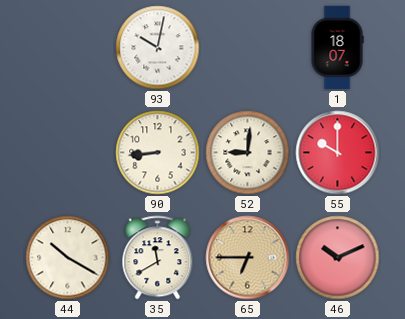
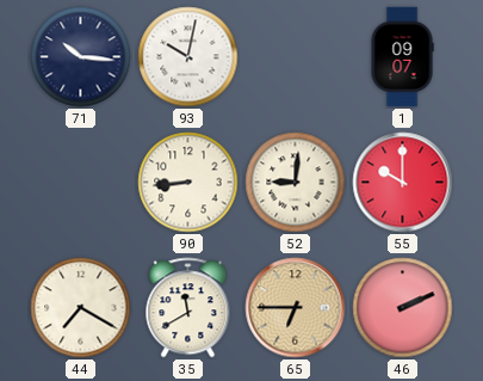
71: none -> 10:16
1: 18:07 -> 09:07
44: 10:20 -> 7:20
46: 10:11 -> 2:11
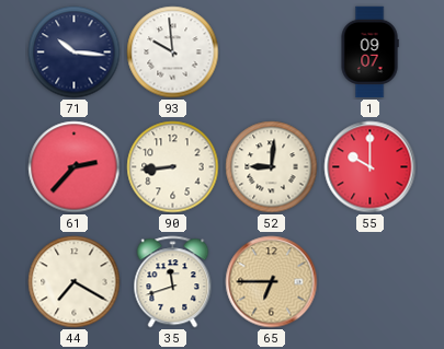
93: 10:02 -> 9:59
61: none -> 2:37
35: 11:40 -> 11:42
46: 2:11 -> none
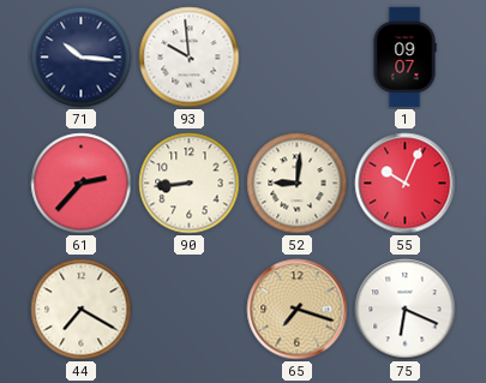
55: 10:00 -> 10:04
35: 11:42 -> none
65: 6:45 -> 7:18
75: none -> 6:19
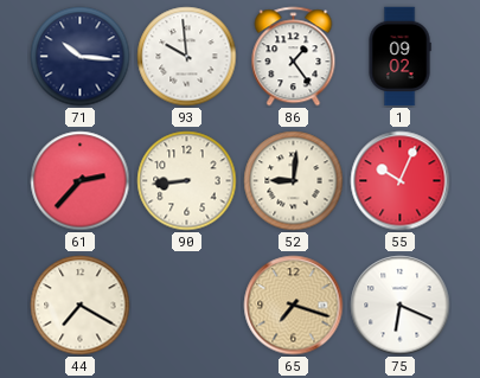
86: none -> 1:24
1: 09:07 -> 09:02
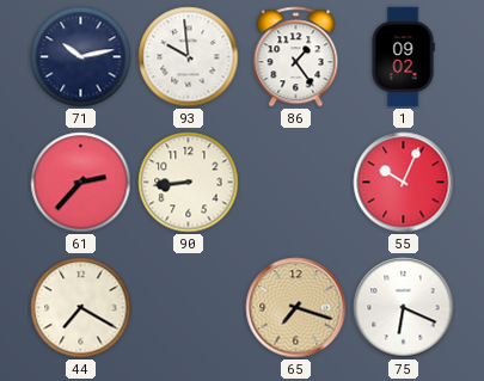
71: 10:16 -> 10:13
52: 9:01 -> none
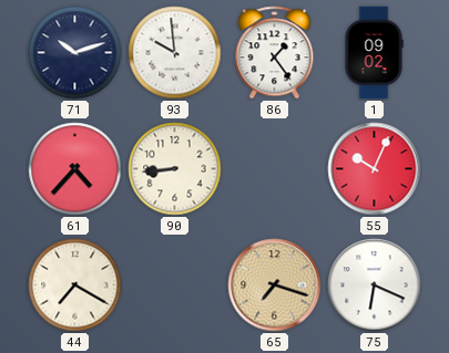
71: 10:13 -> 10:12
61: 2:37 -> 4:37
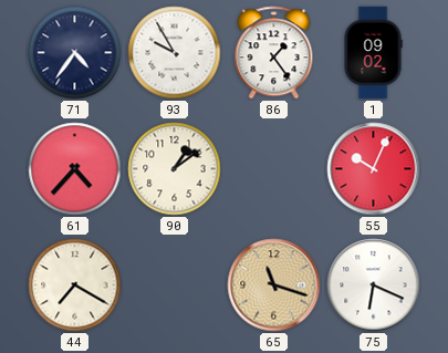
71: 10:12 -> 4:36
93: 9:59 -> 9:55
90: 8:44 -> 1:09
65: 7:18 -> 11:18
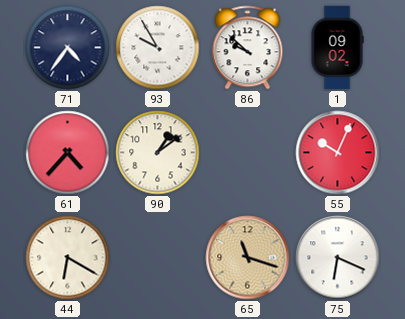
86: 1:24 -> 9:52
44: 7:20 -> 6:20
